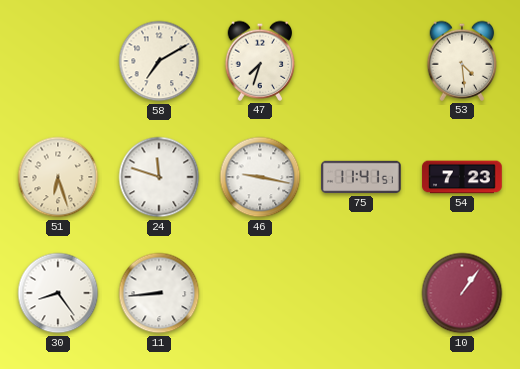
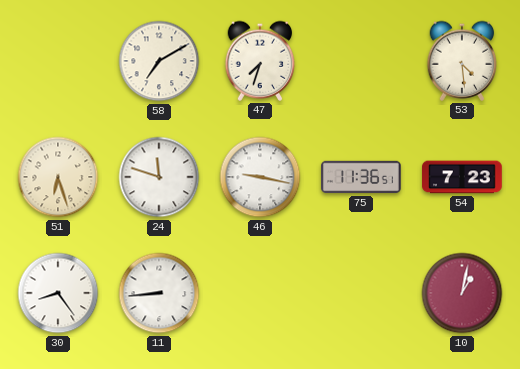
75: 11:41 -> 11:36
10: 1:06 -> 1:02
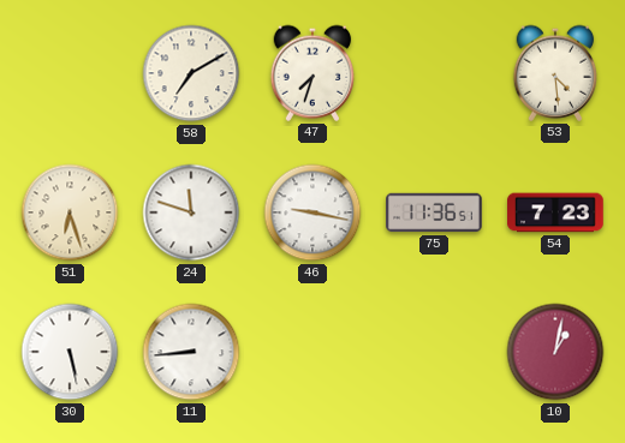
30: 8:24 -> 5:28
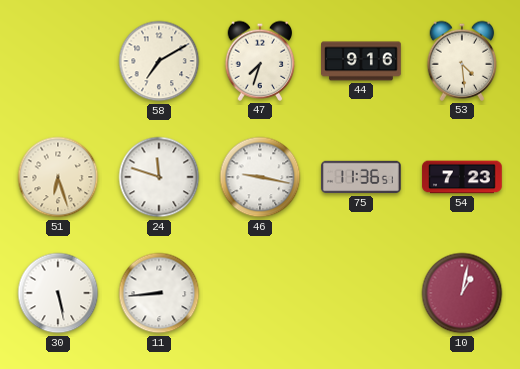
44: none -> 9:16
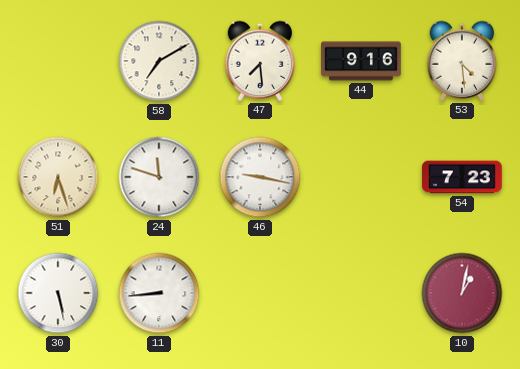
47: 7:33 -> 7:29
75: 11:36 -> none
